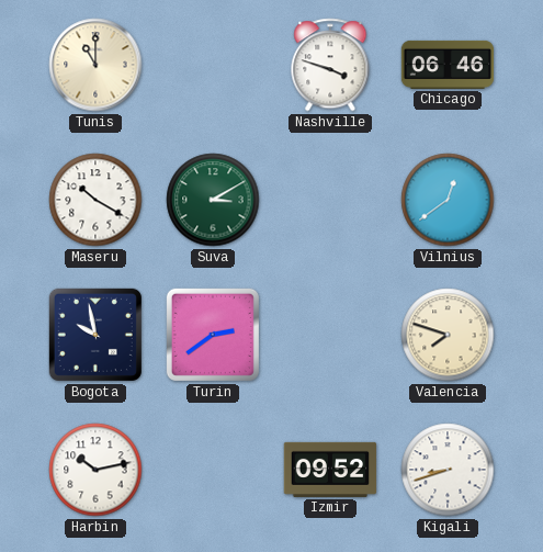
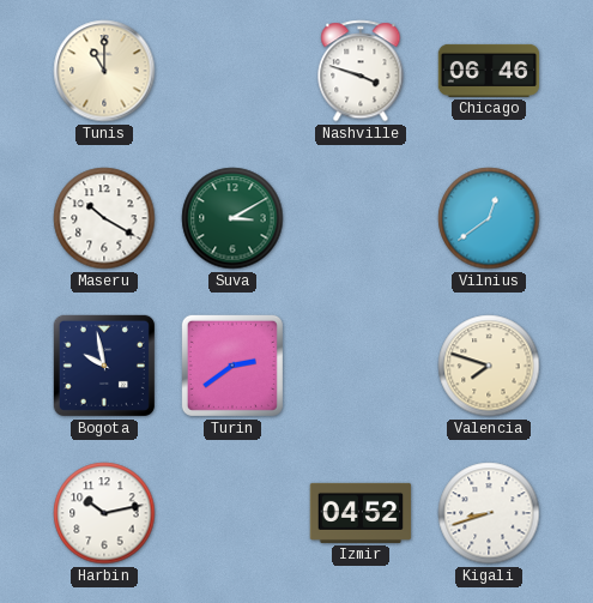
Izmir: 09:52 -> 04:52
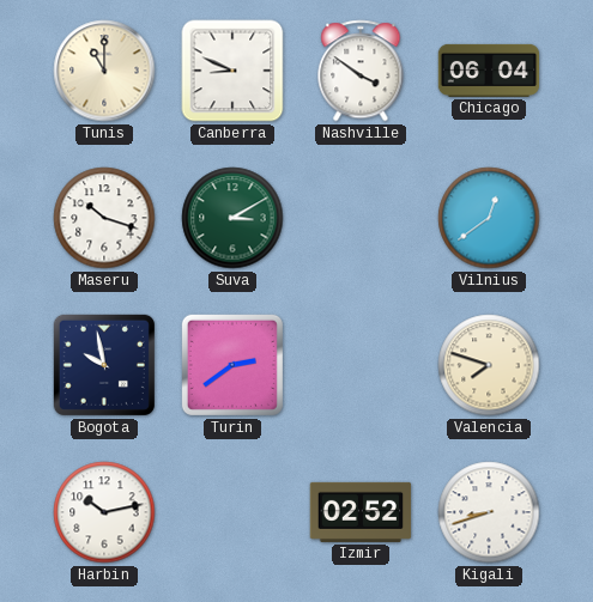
Canberra: none -> 8:49
Nashville: 3:48 -> 3:51
Chicago: 06:46 -> 06:04
Maseru: 10:20 -> 10:18
Izmir: 04:52 -> 02:52
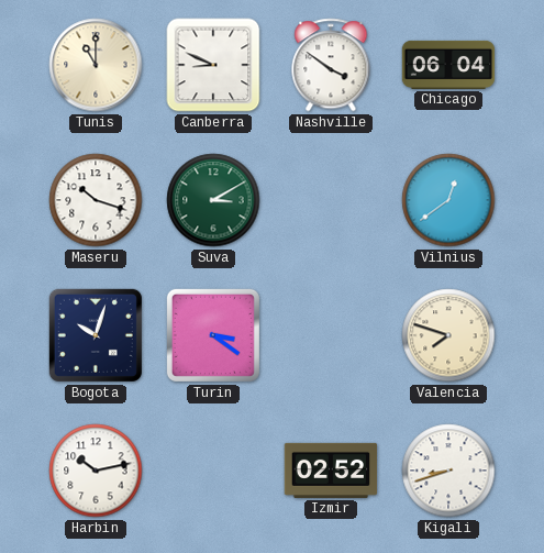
Bogota: 9:58 -> 10:03
Turin: 2:39 -> 3:21
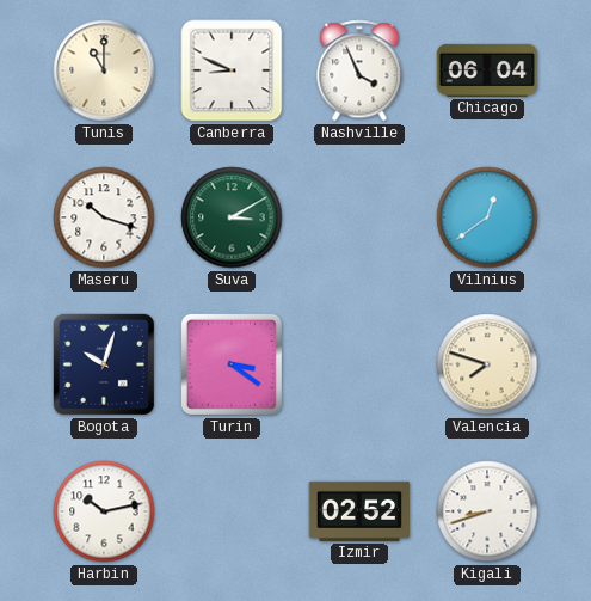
Nashville: 3:51 -> 3:56
